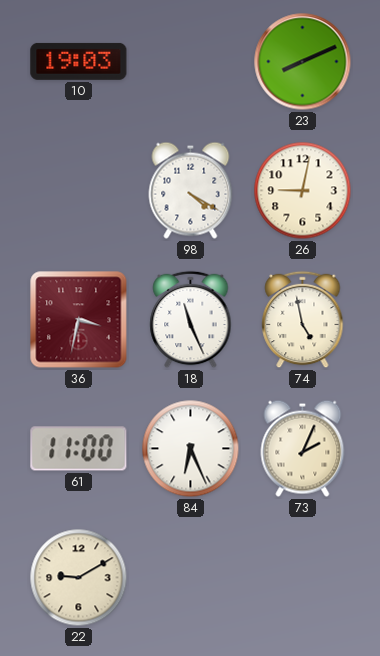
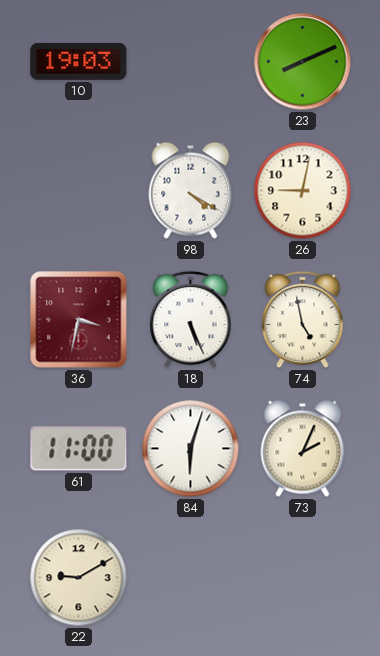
18: 11:26 -> 5:26
84: 6:26 -> 6:03
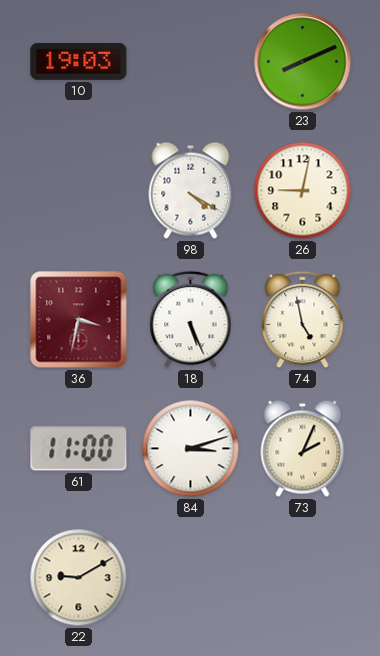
84: 6:03 -> 3:12
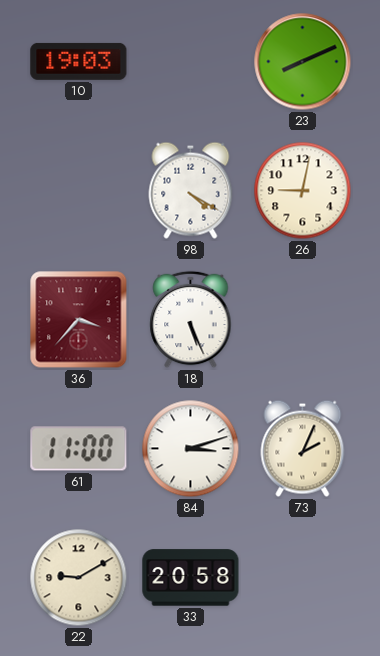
36: 3:32 -> 3:37
74: 4:58 -> none
33: none -> 20:58
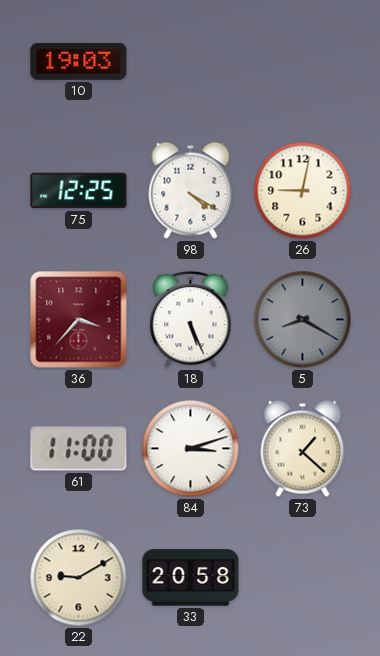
23: 8:11 -> none
75: none -> 12:25
5: none -> 8:20
73: 2:04 -> 1:22
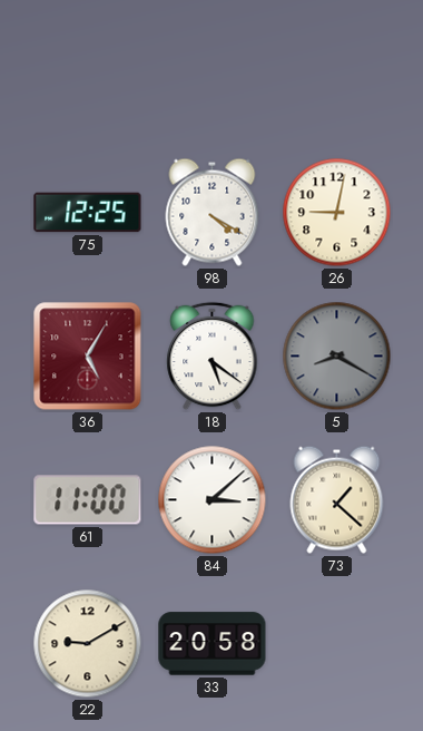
10: 19:03 -> none
36: 3:37 -> 5:05
18: 5:26 -> 5:21
84: 3:12 -> 3:08
